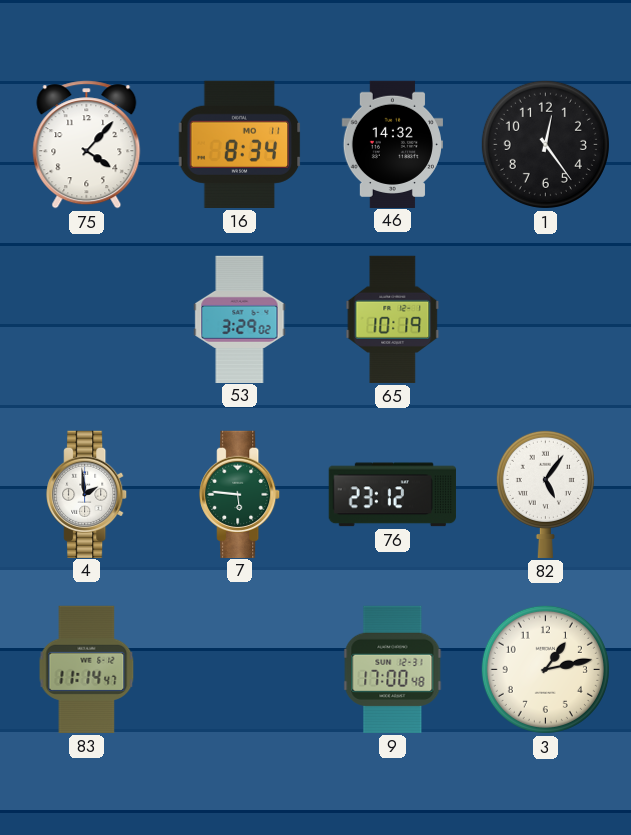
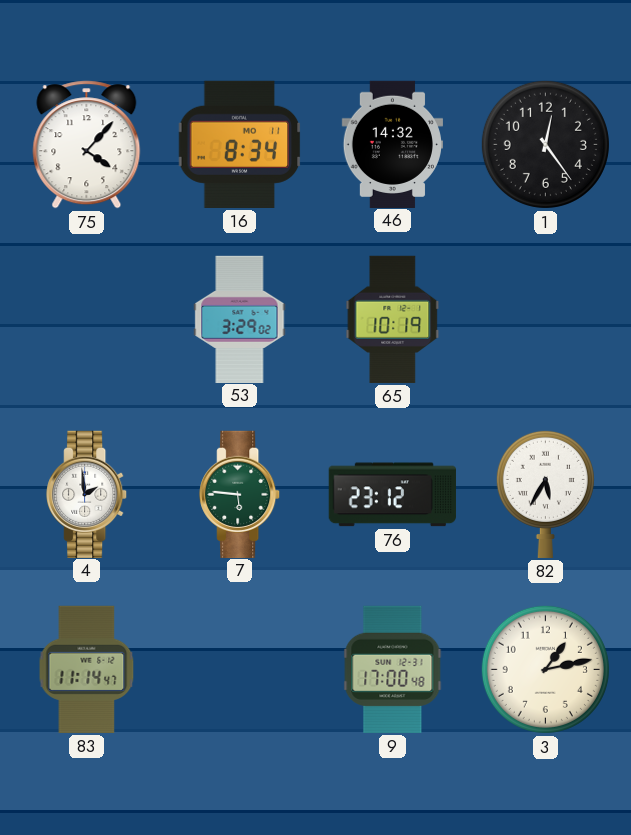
82: 5:06 -> 5:35
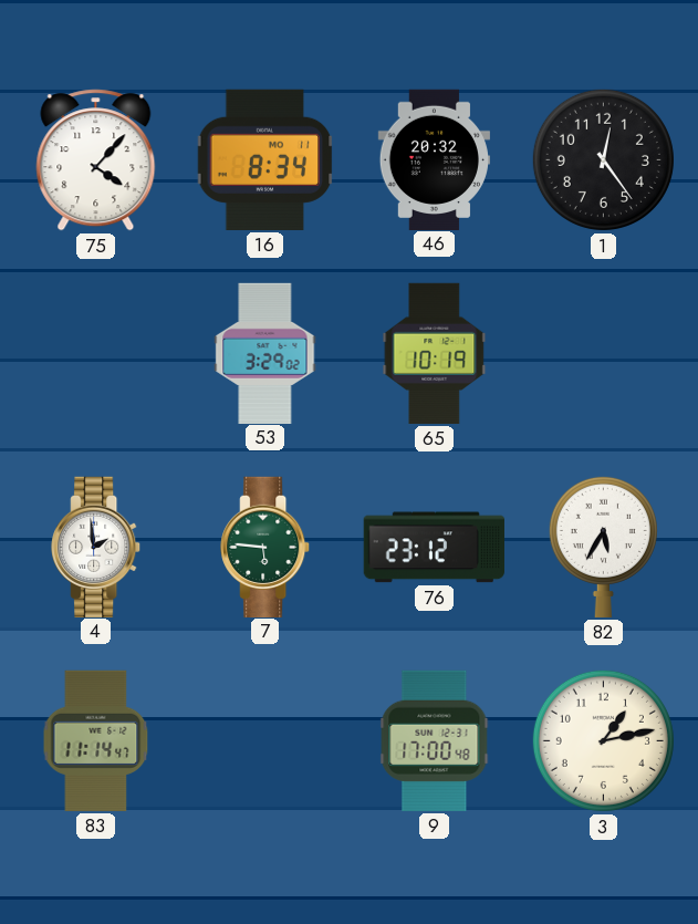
46: 14:32 -> 20:32
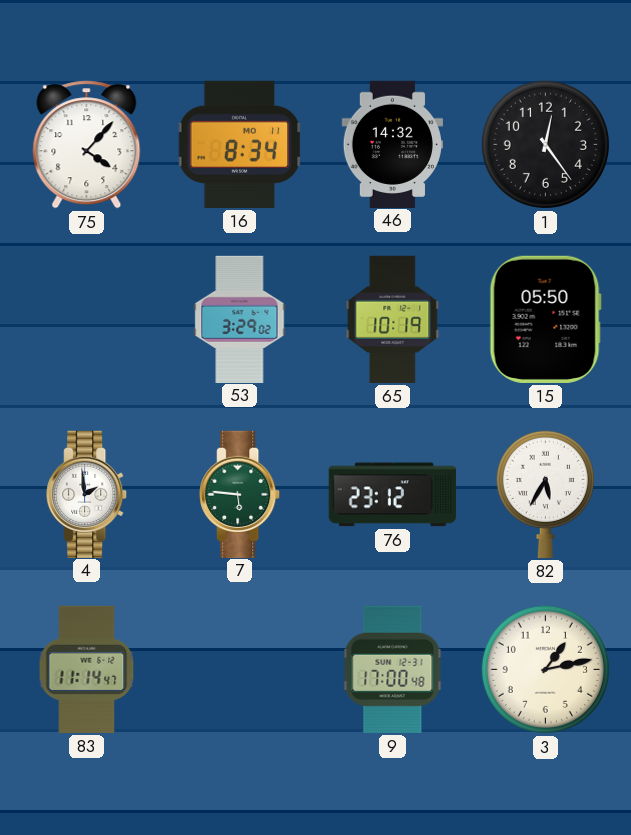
46: 20:32 -> 14:32
15: none -> 05:50
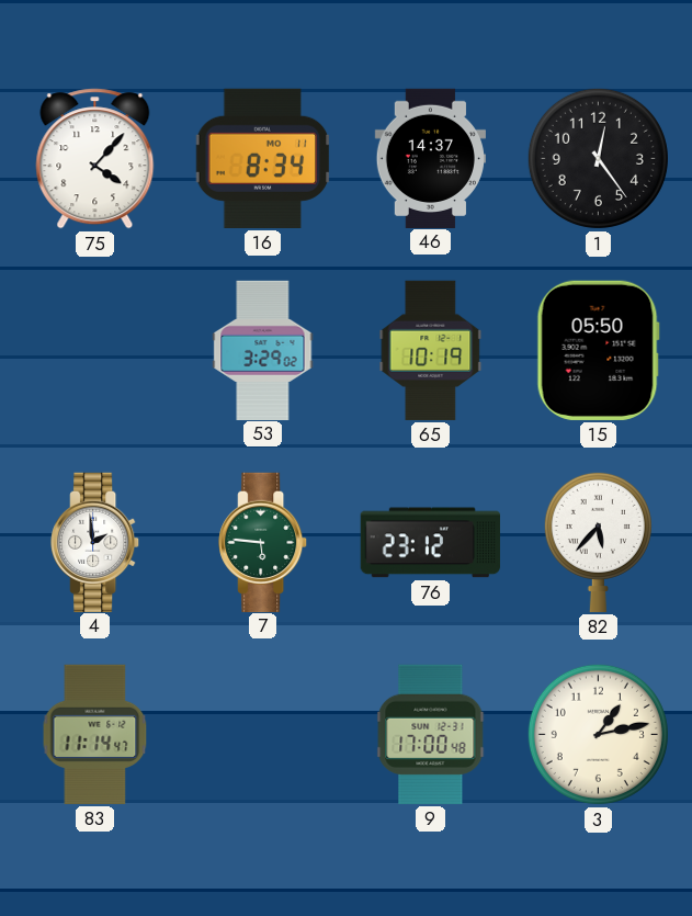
46: 14:32 -> 14:37
82: 5:35 -> 5:37
